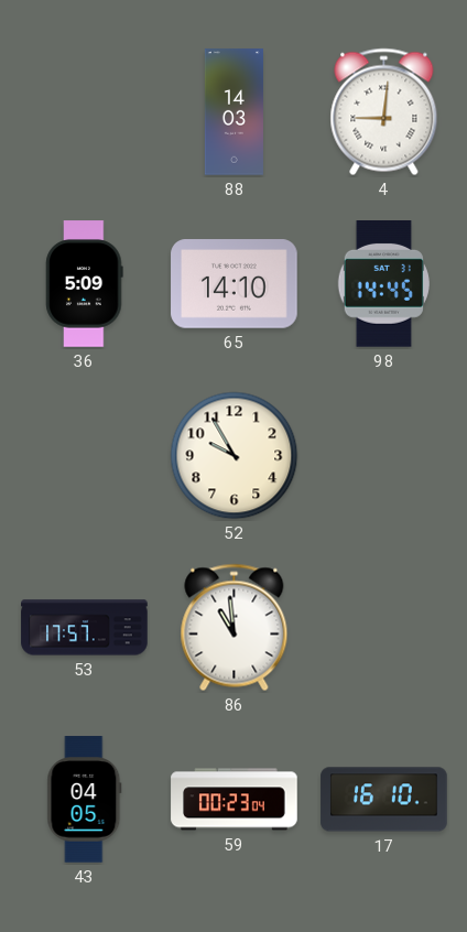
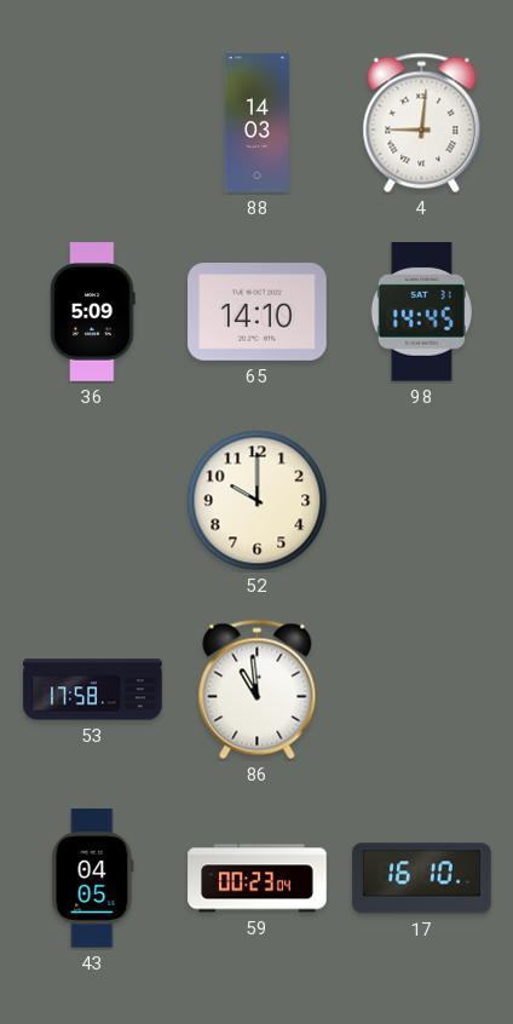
52: 9:55 -> 10:00
53: 17:57 -> 17:58
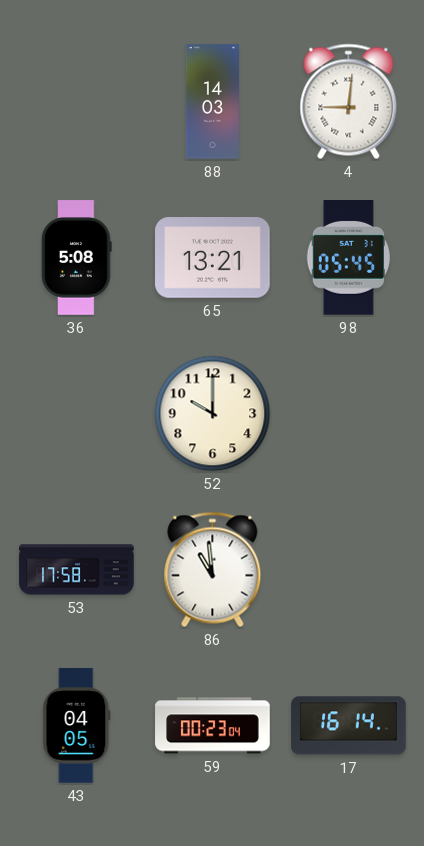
36: 5:09 -> 5:08
65: 14:10 -> 13:21
98: 14:45 -> 05:45
17: 16:10 -> 16:14
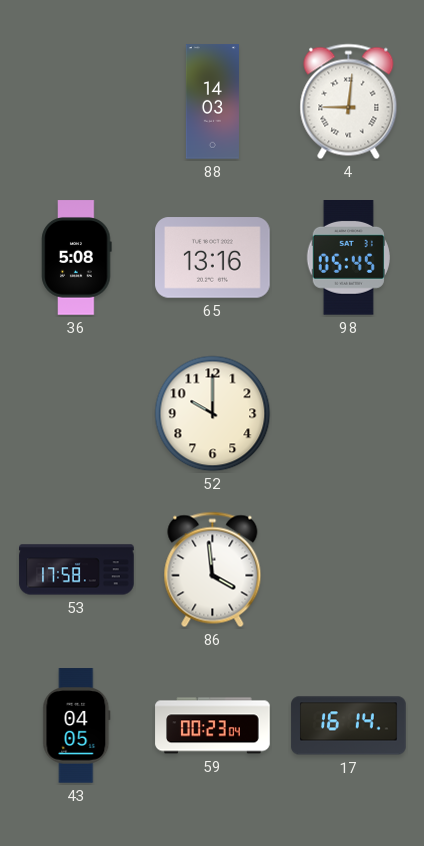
65: 13:21 -> 13:16
86: 10:59 -> 3:59
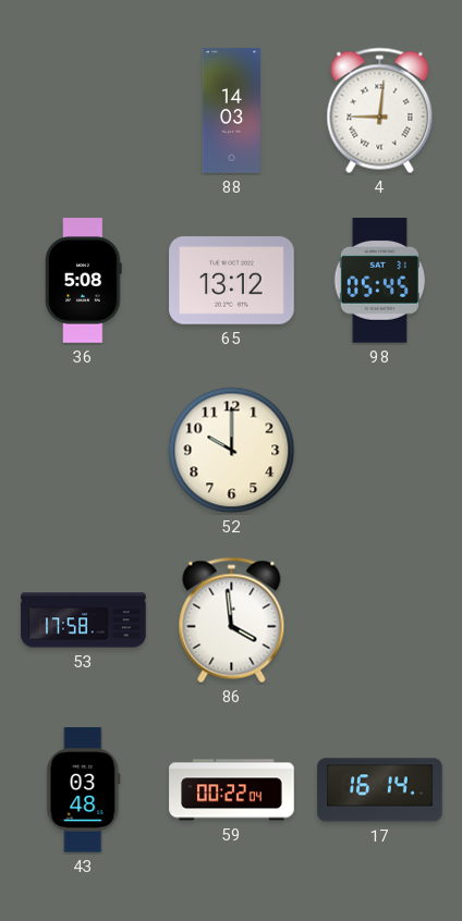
65: 13:16 -> 13:12
43: 04:05 -> 03:48
59: 00:23 -> 00:22
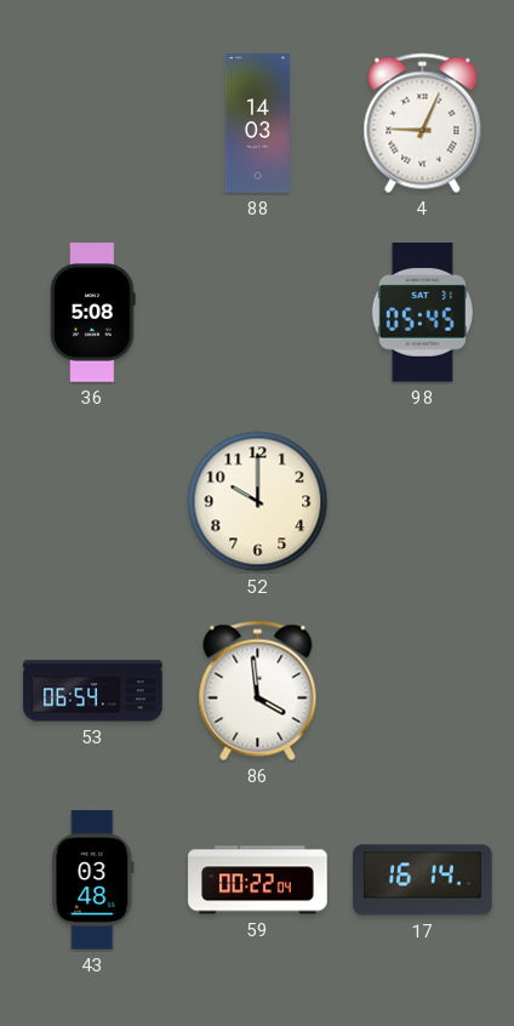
4: 9:01 -> 9:04
65: 13:12 -> none
53: 17:58 -> 06:54
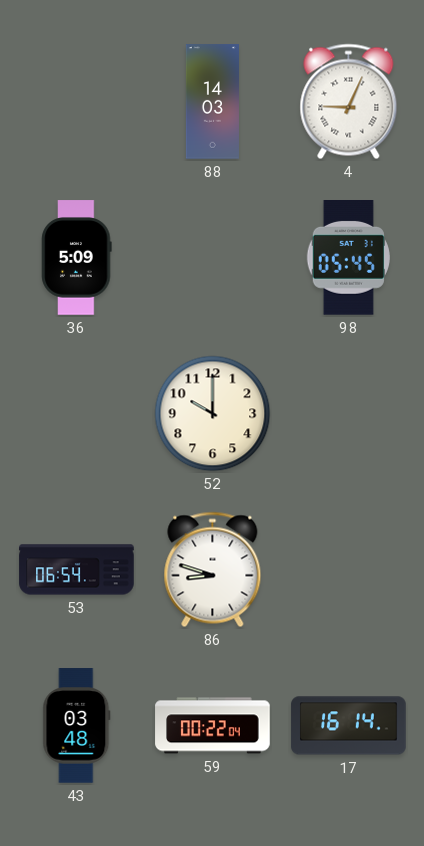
36: 5:08 -> 5:09
86: 3:59 -> 8:48
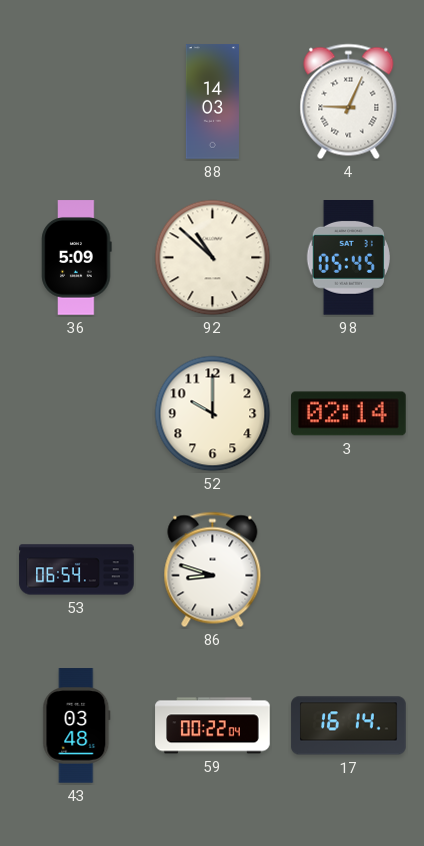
92: none -> 10:52
3: none -> 02:14
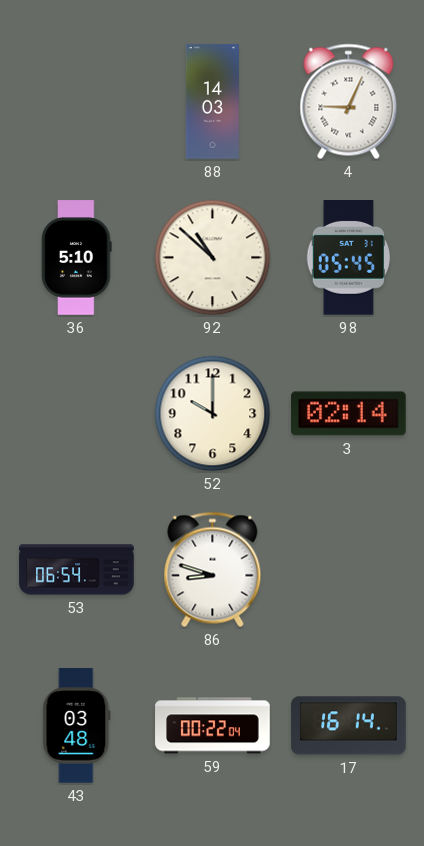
36: 5:09 -> 5:10
